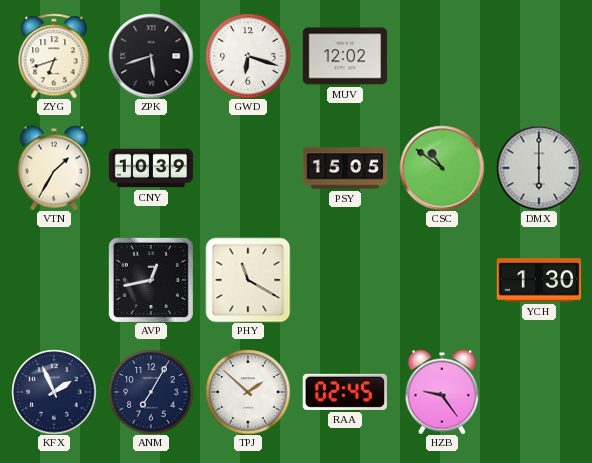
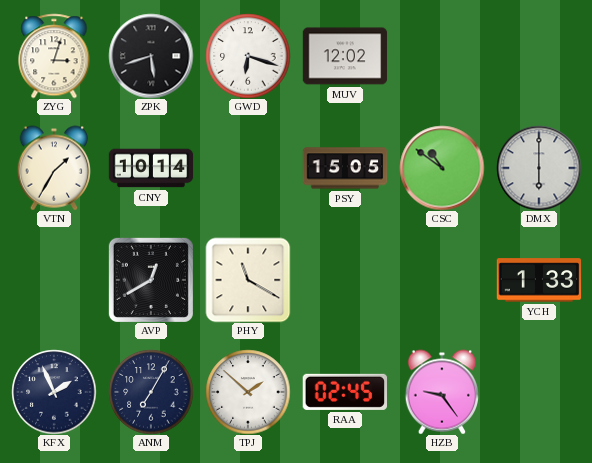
ZYG: 6:42 -> 3:03
CNY: 10:39 -> 10:14
AVP: 12:43 -> 12:40
YCH: 1:30 -> 1:33
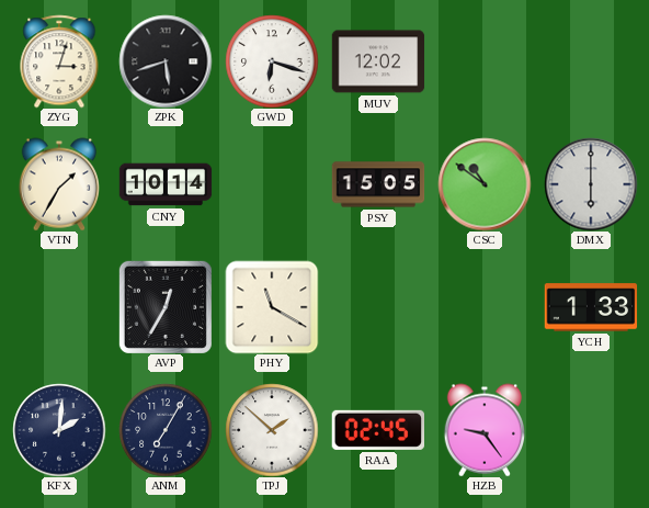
AVP: 12:40 -> 12:35
KFX: 1:56 -> 2:01
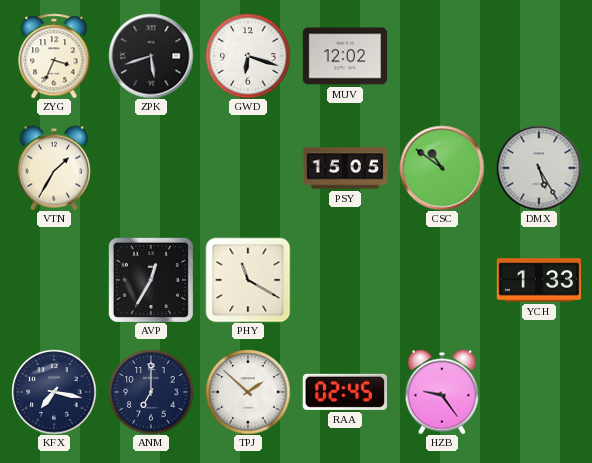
ZYG: 3:03 -> 3:34
CNY: 10:14 -> none
DMX: 6:00 -> 5:25
KFX: 2:01 -> 7:17
ANM: 7:05 -> 7:00
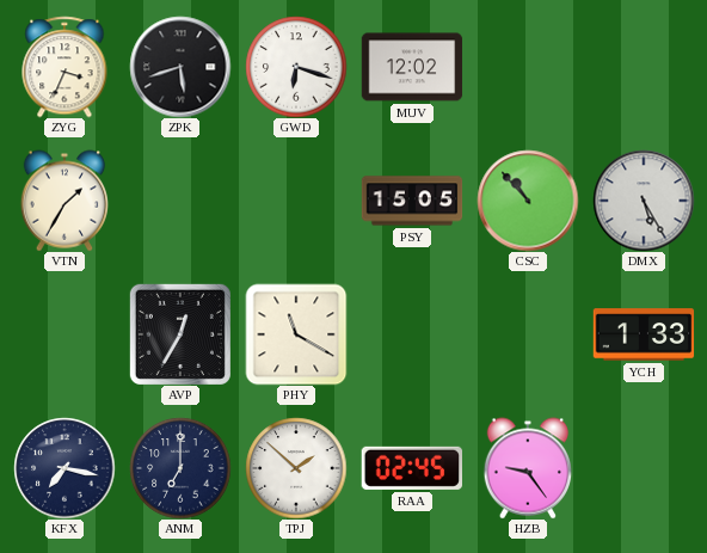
CSC: 10:51 -> 10:53
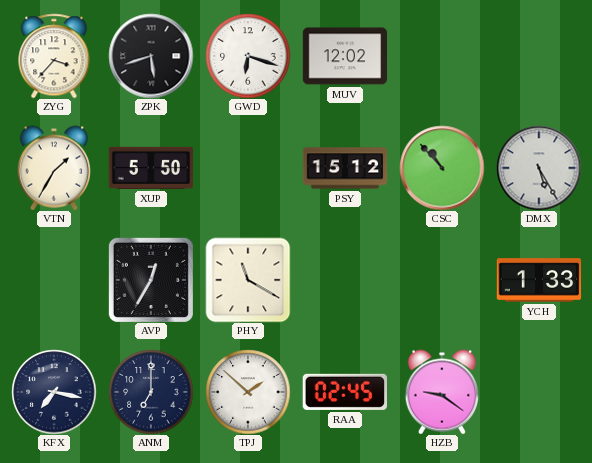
ZYG: 3:34 -> 3:37
XUP: none -> 5:50
PSY: 15:05 -> 15:12
HZB: 9:24 -> 9:21
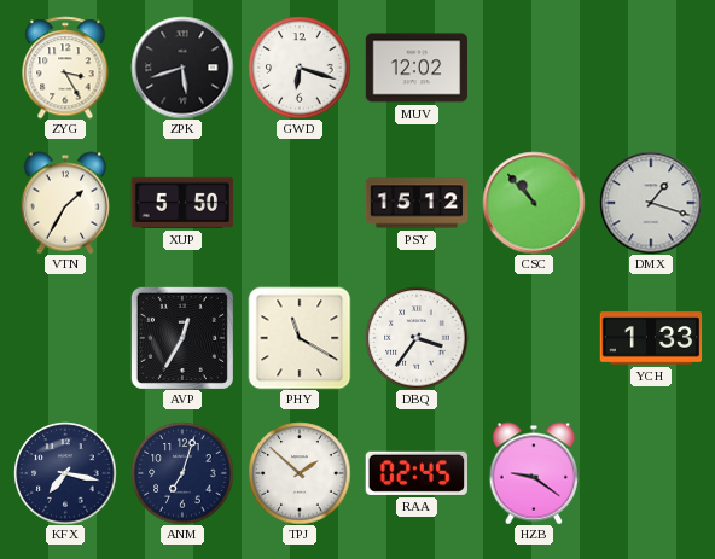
ZYG: 3:37 -> 3:25
DMX: 5:25 -> 1:18
DBQ: none -> 3:36
ANM: 7:00 -> 7:03
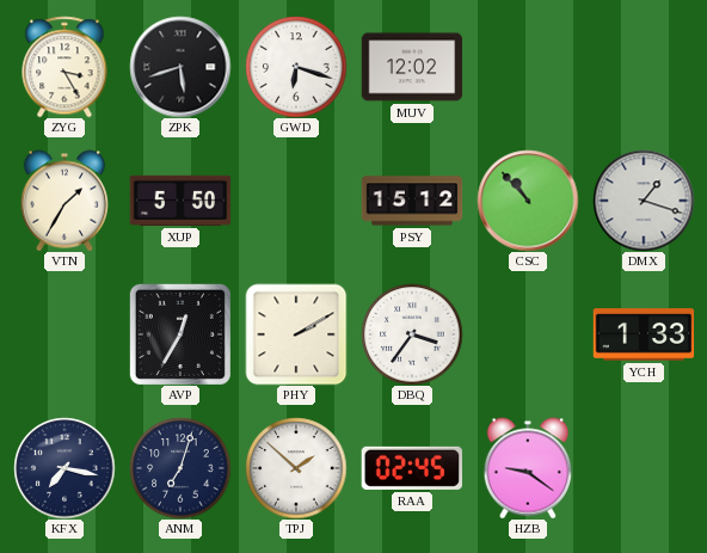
PHY: 11:20 -> 2:10
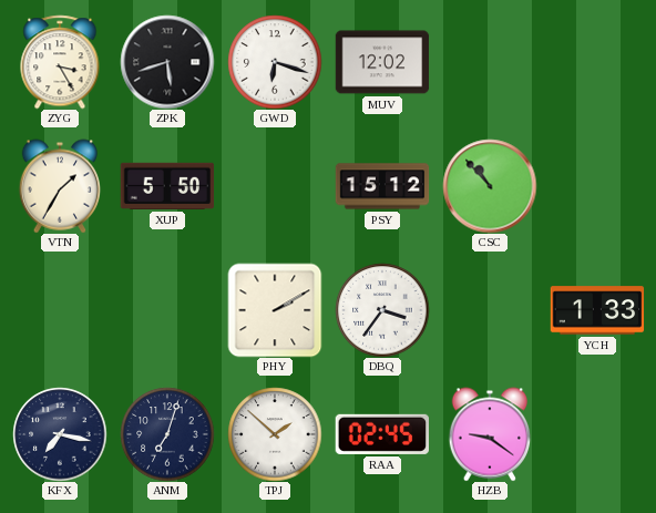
DMX: 1:18 -> none
AVP: 12:35 -> none
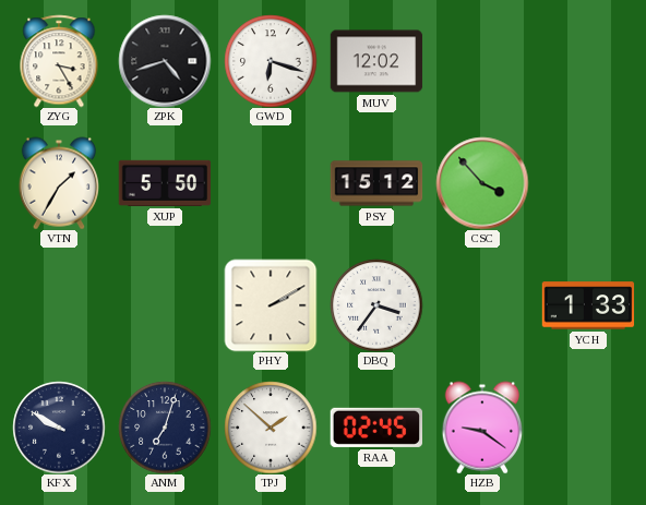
ZPK: 5:42 -> 4:42
CSC: 10:53 -> 3:53
KFX: 7:17 -> 9:50
